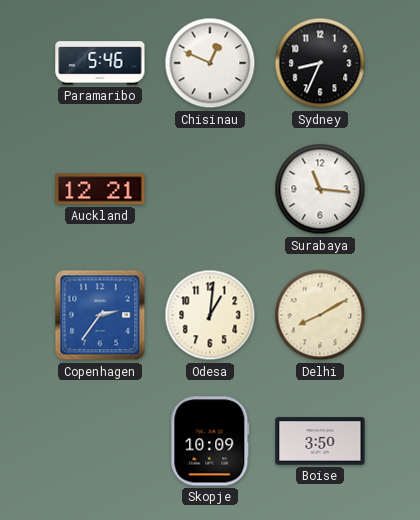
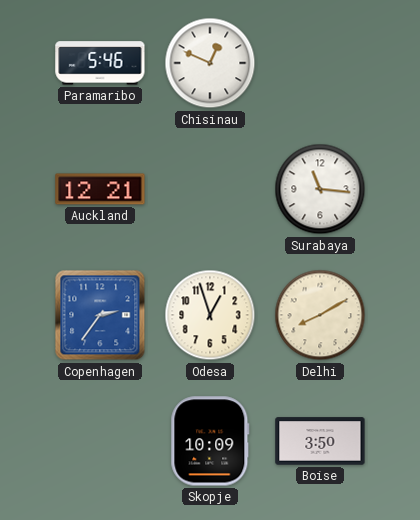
Sydney: 8:34 -> none
Odesa: 1:01 -> 12:57
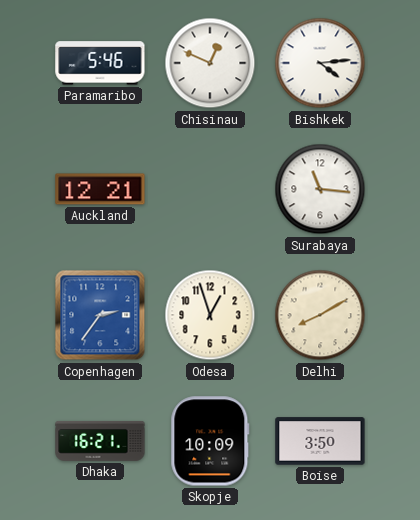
Bishkek: none -> 4:14
Dhaka: none -> 16:21
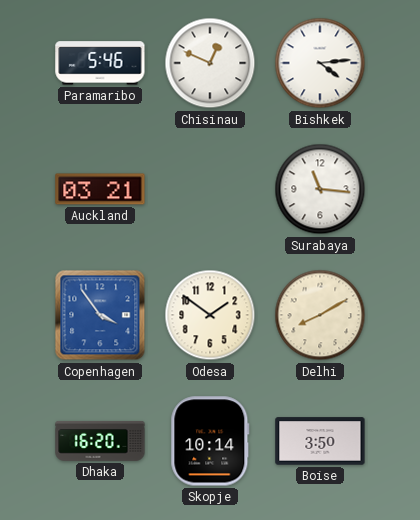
Auckland: 12:21 -> 03:21
Copenhagen: 2:36 -> 3:54
Odesa: 12:57 -> 1:51
Dhaka: 16:21 -> 16:20
Skopje: 10:09 -> 10:14
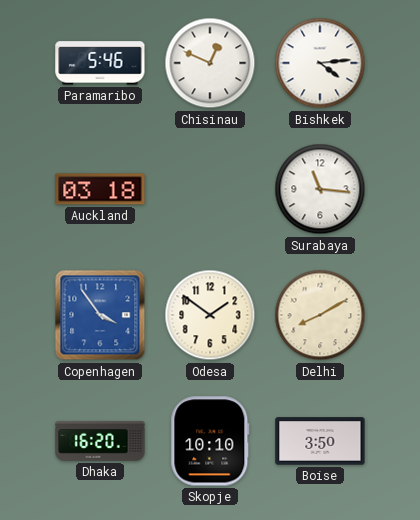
Auckland: 03:21 -> 03:18
Skopje: 10:14 -> 10:10
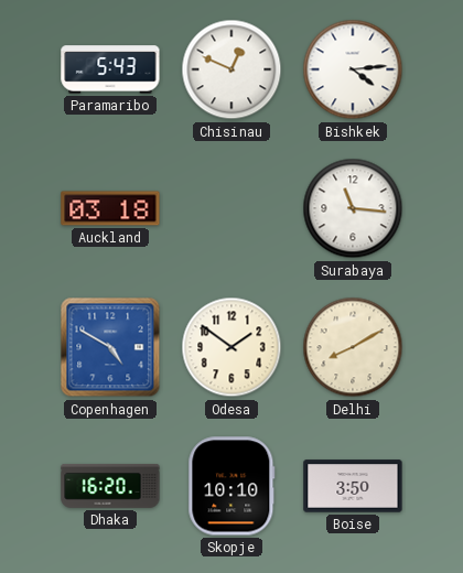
Paramaribo: 5:46 -> 5:43
Copenhagen: 3:54 -> 4:50
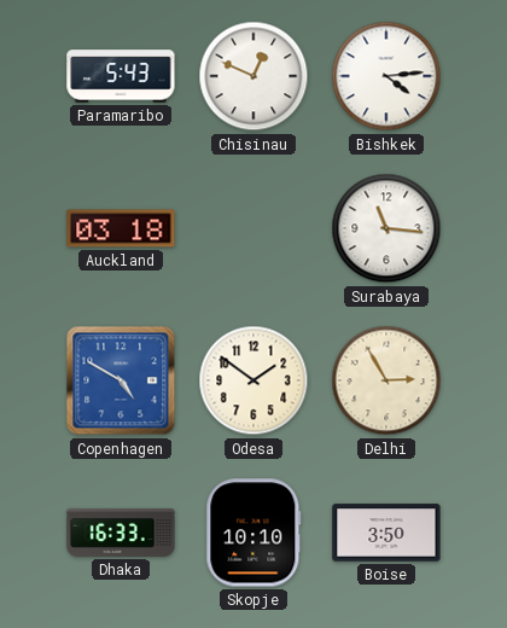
Delhi: 8:10 -> 2:55
Dhaka: 16:20 -> 16:33
